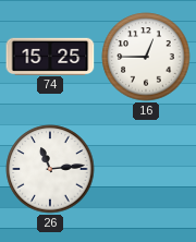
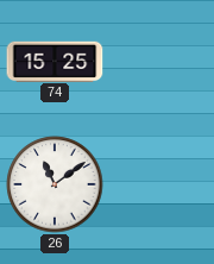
16: 12:45 -> none
26: 11:14 -> 11:09
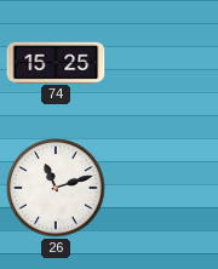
26: 11:09 -> 11:12
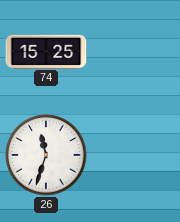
26: 11:12 -> 11:33
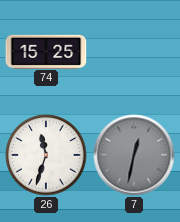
7: none -> 12:32
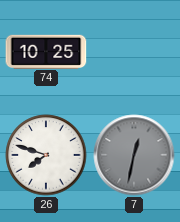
74: 15:25 -> 10:25
26: 11:33 -> 7:48
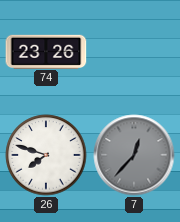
74: 10:25 -> 23:26
7: 12:32 -> 12:37
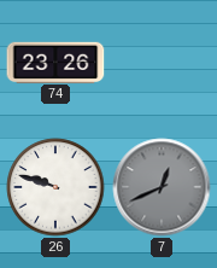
26: 7:48 -> 9:48
7: 12:37 -> 12:41
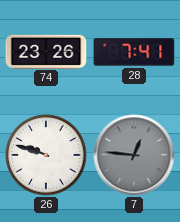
28: none -> 7:41
7: 12:41 -> 12:46
